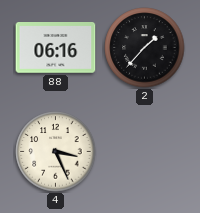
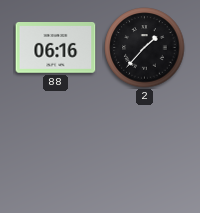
4: 3:26 -> none
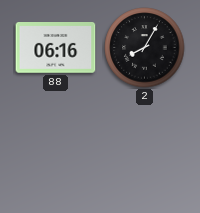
2: 1:37 -> 8:05
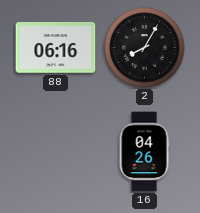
16: none -> 04:26
